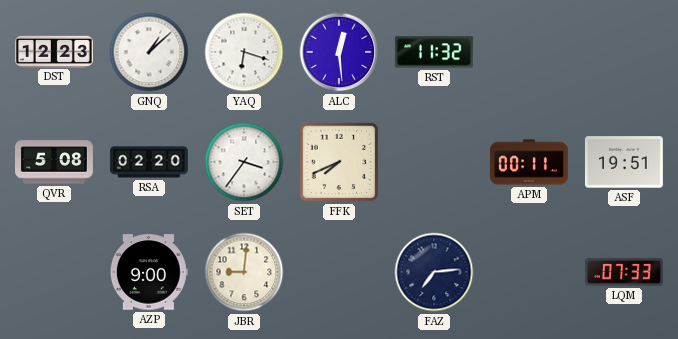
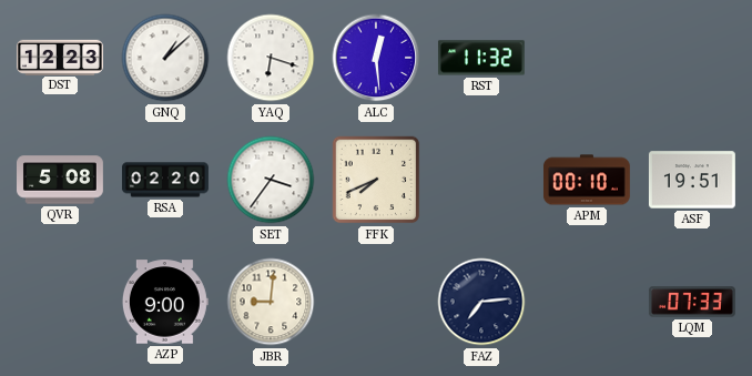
APM: 00:11 -> 00:10
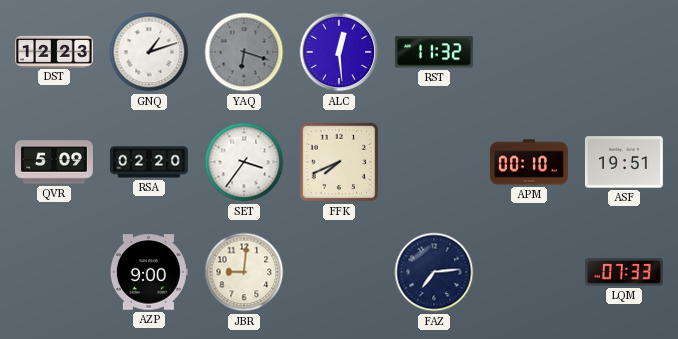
GNQ: 1:08 -> 1:12
YAQ dial: white -> grey
QVR: 5:08 -> 5:09
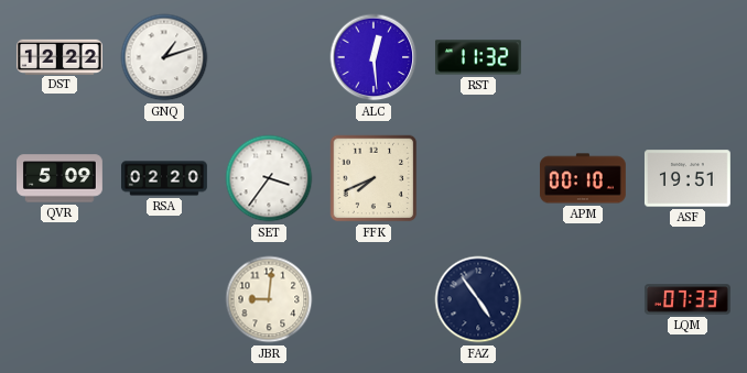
DST: 12:23 -> 12:22
YAQ: 6:18 -> none
AZP: 9:00 -> none
FAZ: 7:14 -> 4:54
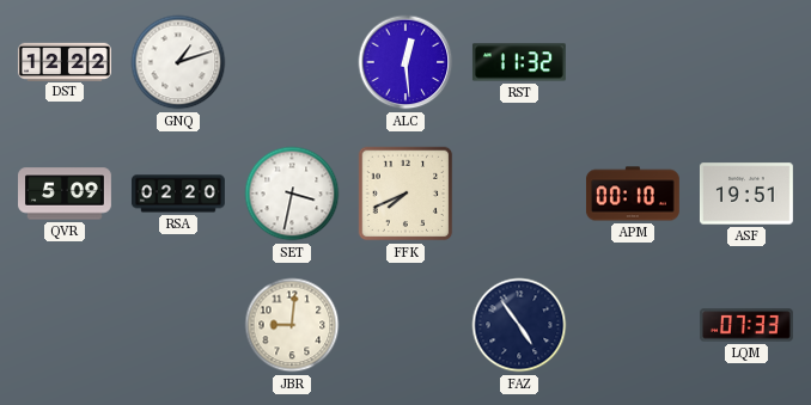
SET: 3:36 -> 3:32
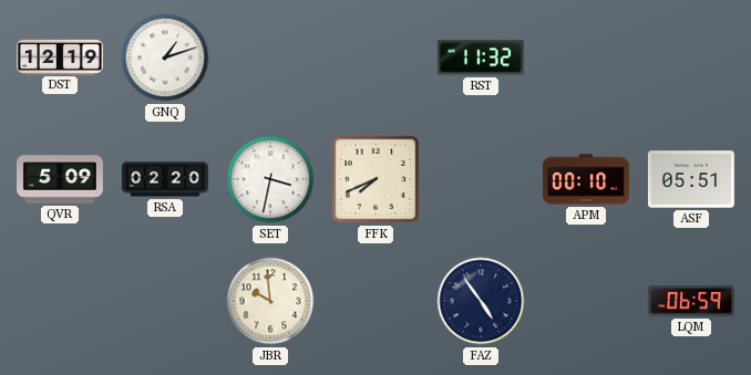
DST: 12:22 -> 12:19
ALC: 12:29 -> none
ASF: 19:51 -> 05:51
JBR: 9:01 -> 9:59
LQM: 07:33 -> 06:59
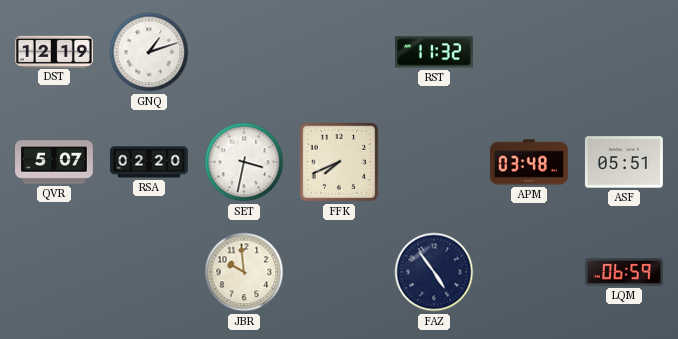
QVR: 5:09 -> 5:07
APM: 00:10 -> 03:48
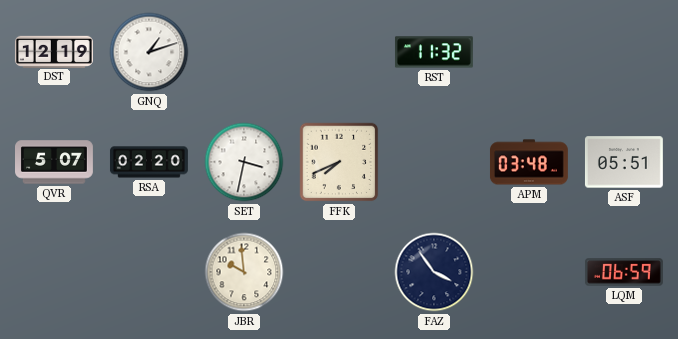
FAZ: 4:54 -> 3:54
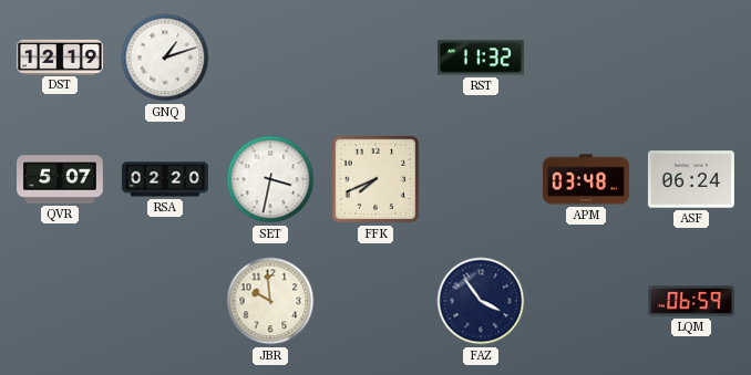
ASF: 05:51 -> 06:24
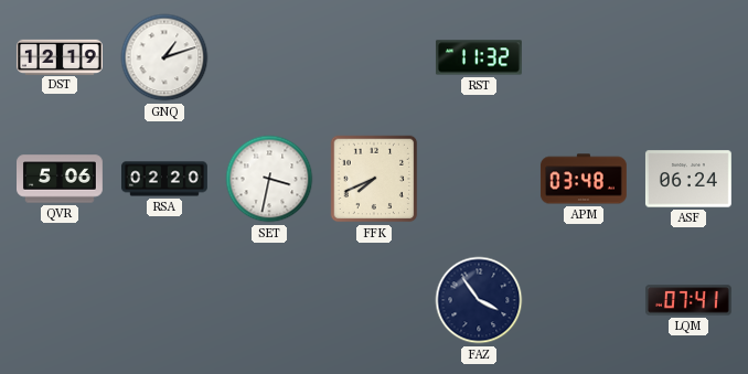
QVR: 5:07 -> 5:06
JBR: 9:59 -> none
LQM: 06:59 -> 07:41
